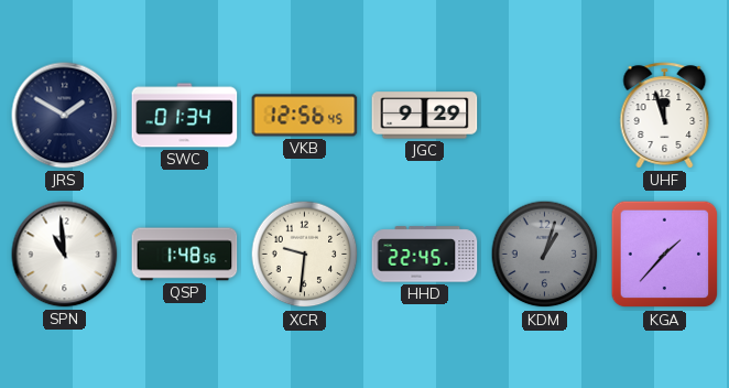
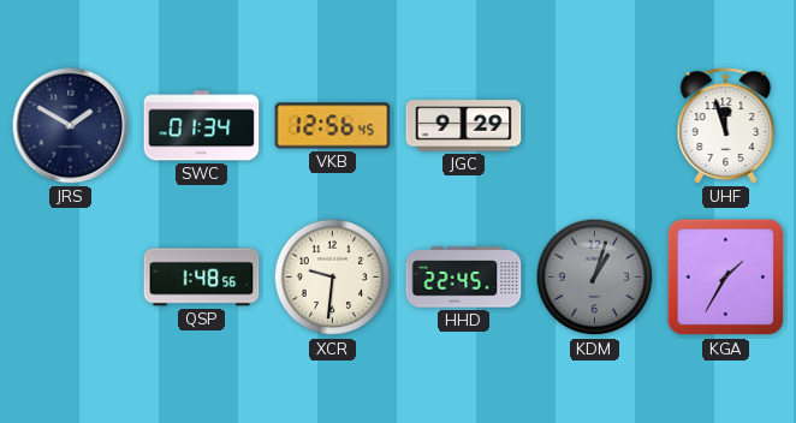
SPN: 10:59 -> none
KGA: 1:37 -> 1:35
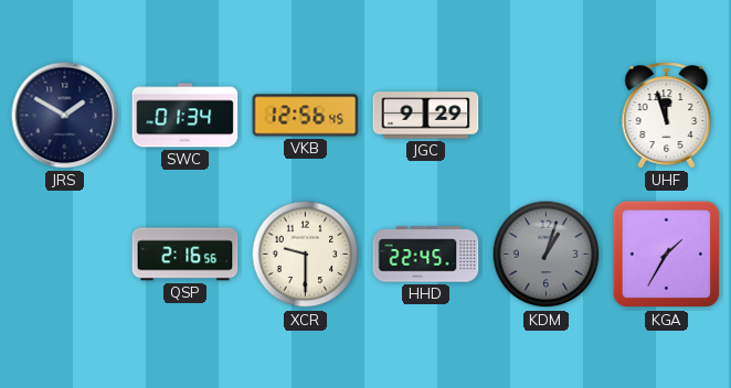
QSP: 1:48 -> 2:16
XCR: 9:31 -> 9:30
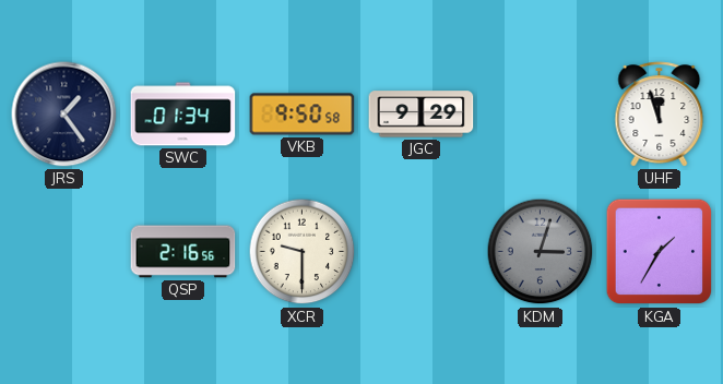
JRS: 1:50 -> 1:24
VKB: 12:56 -> 9:50
HHD: 22:45 -> none
KDM: 1:03 -> 3:03
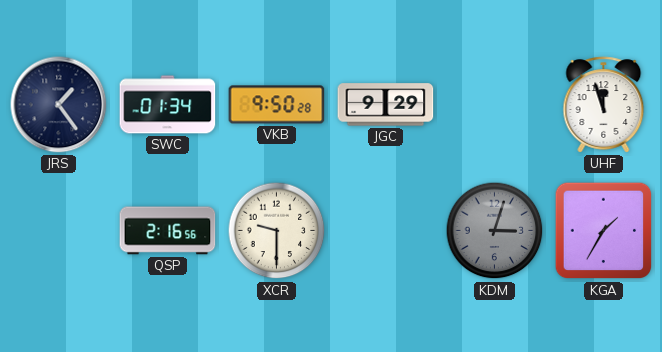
VKB: 9:50:58 -> 9:50:28
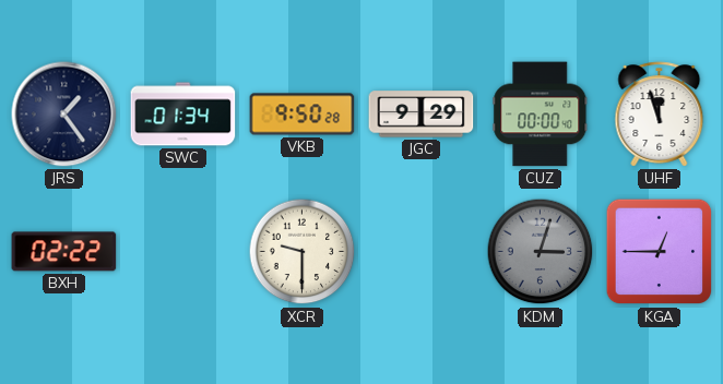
CUZ: none -> 00:00
BXH: none -> 02:22
QSP: 2:16 -> none
KGA: 1:35 -> 12:45
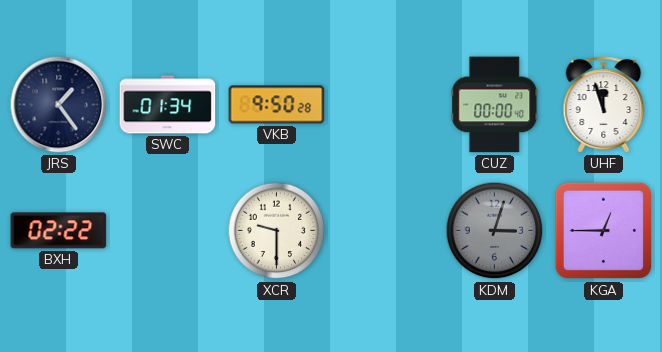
JGC: 9:29 -> none
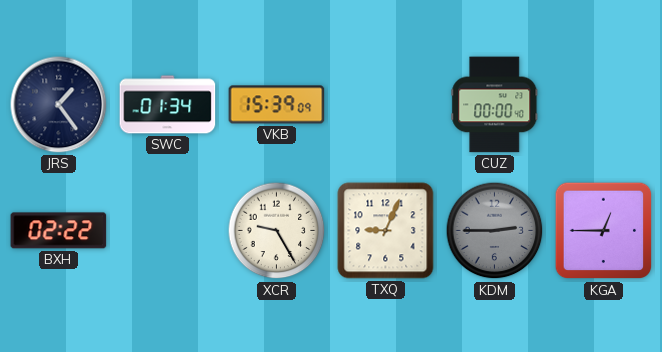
VKB: 9:50 -> 15:39
UHF: 11:57 -> none
XCR: 9:30 -> 9:25
TXQ: none -> 9:04
KDM: 3:03 -> 2:45
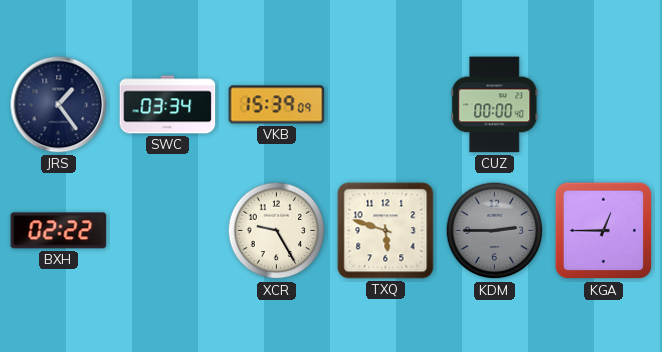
SWC: 01:34 -> 03:34
TXQ: 9:04 -> 5:48
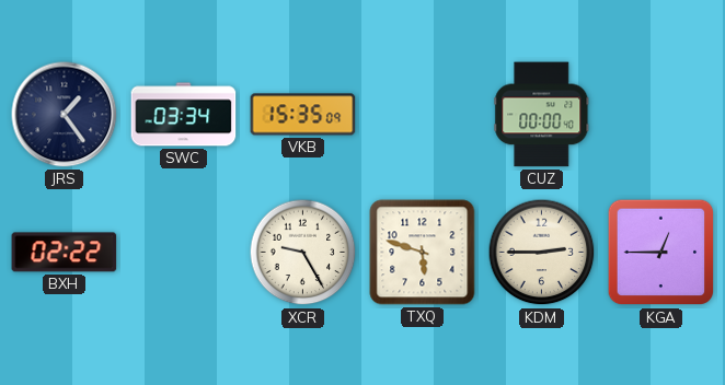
VKB: 15:39 -> 15:35
KDM dial: grey -> cream
